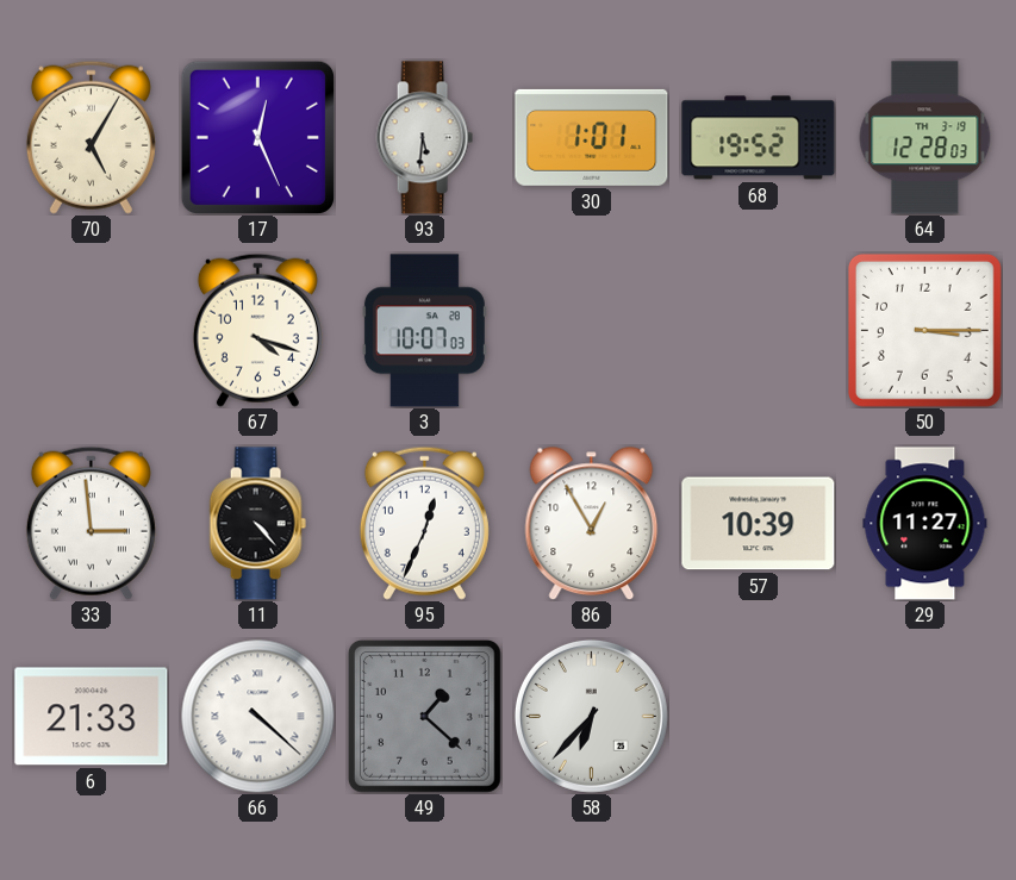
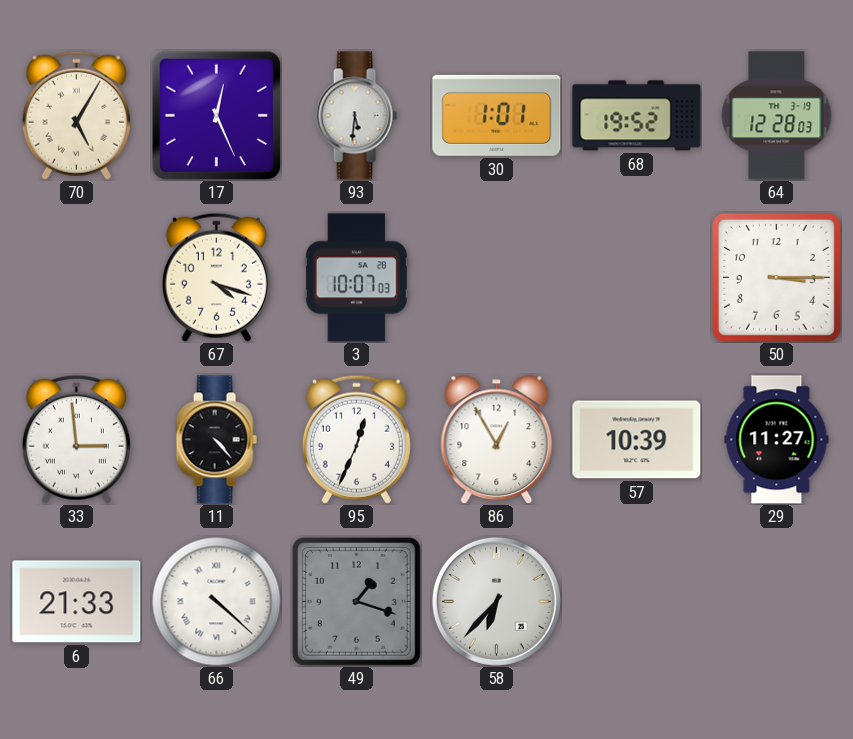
49: 1:22 -> 1:18
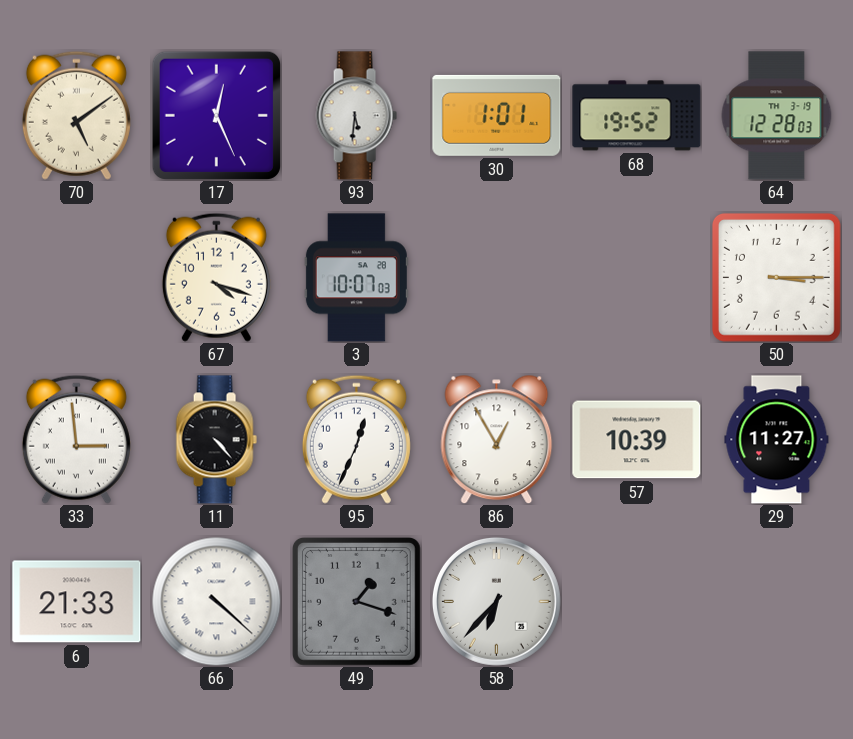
70: 5:05 -> 5:09
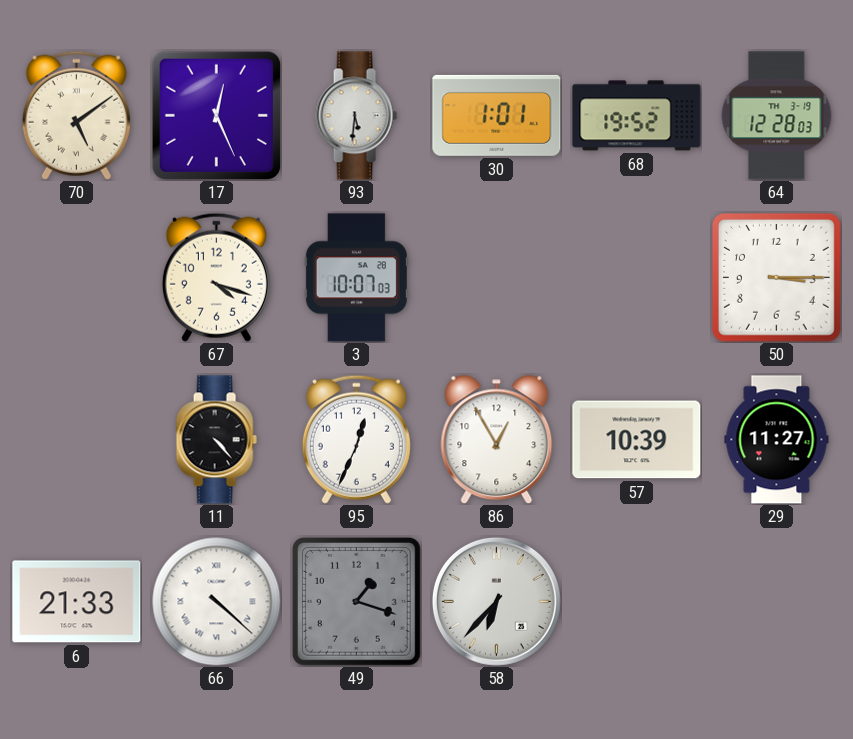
33: 2:59 -> none
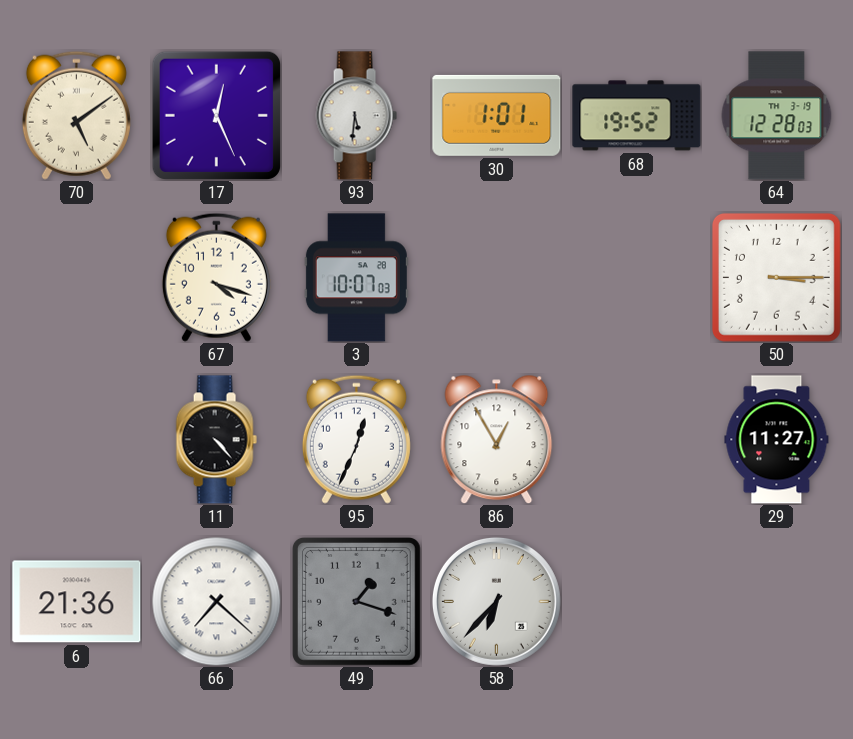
57: 10:39 -> none
6: 21:33 -> 21:36
66: 4:22 -> 7:22
